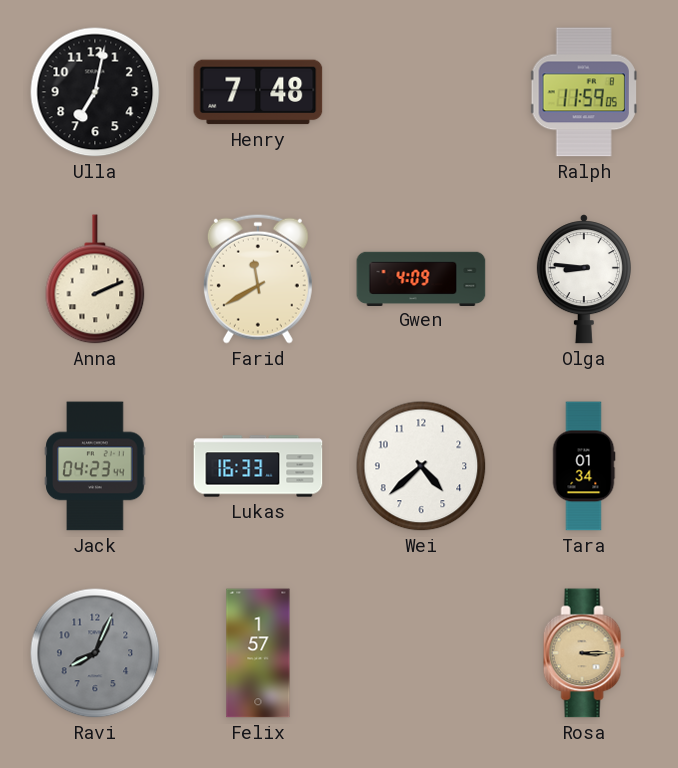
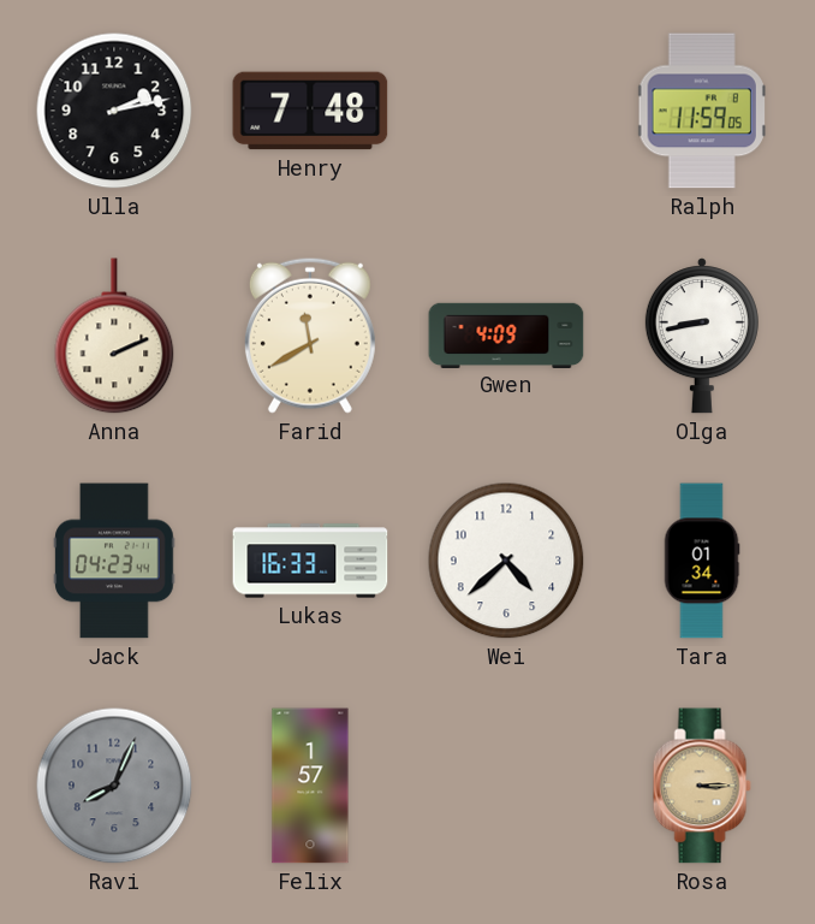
Ulla: 7:02 -> 2:13
Olga: 8:46 -> 8:43
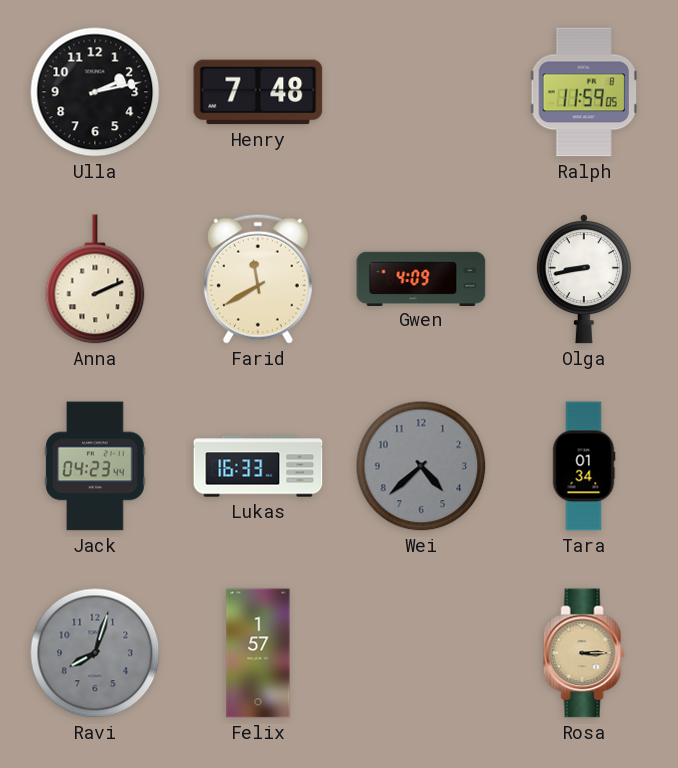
Wei dial: white -> grey
Ravi: 8:04 -> 8:03
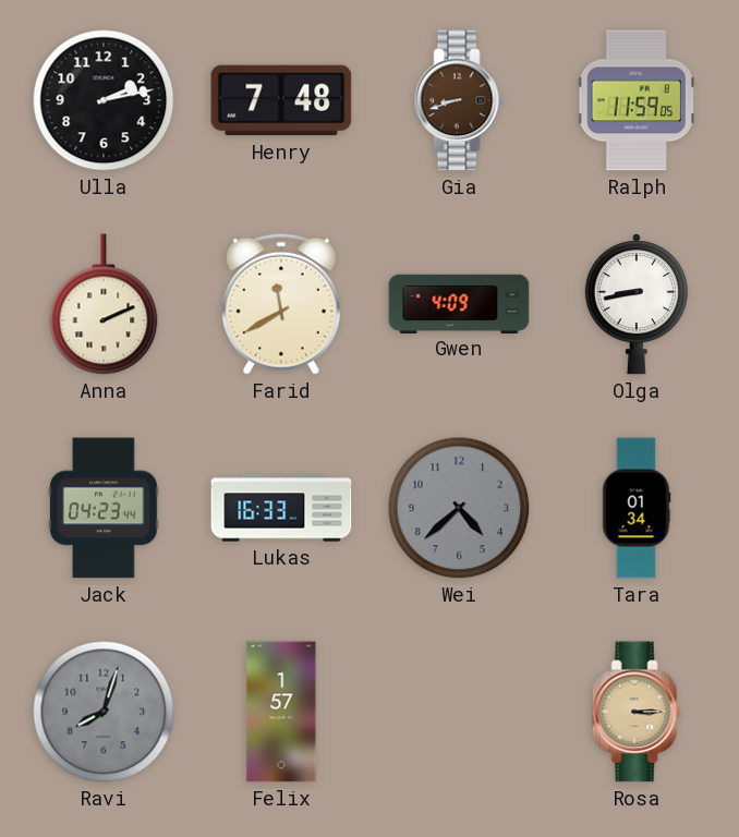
Gia: none -> 8:42
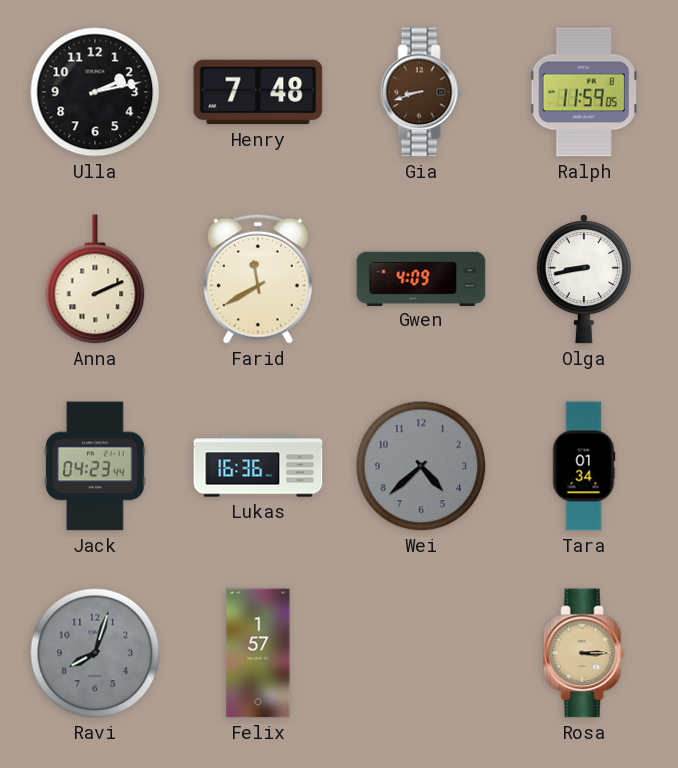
Lukas: 16:33 -> 16:36
